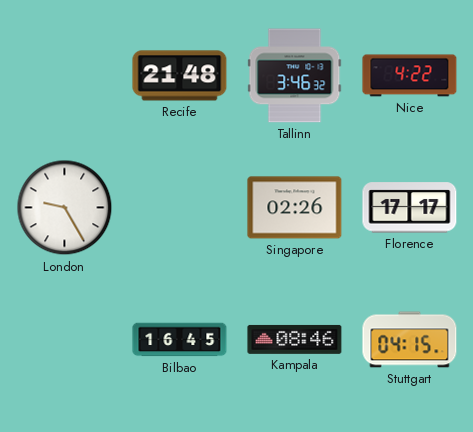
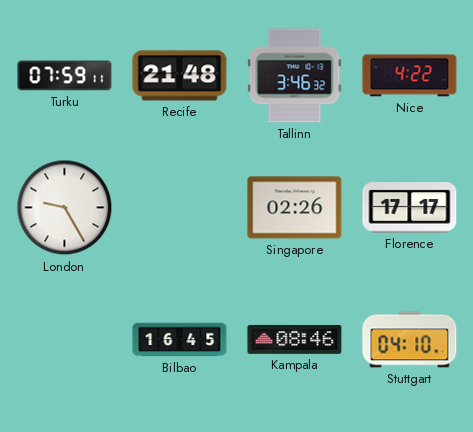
Turku: none -> 07:59
Stuttgart: 04:15 -> 04:10
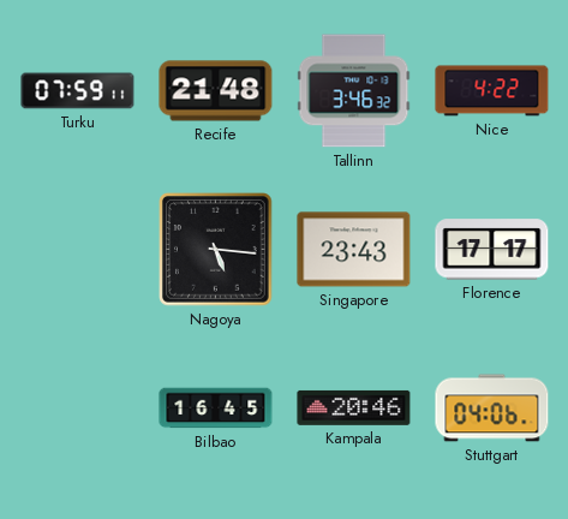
London: 9:25 -> none
Nagoya: none -> 5:16
Singapore: 02:26 -> 23:43
Kampala: 08:46 -> 20:46
Stuttgart: 04:10 -> 04:06
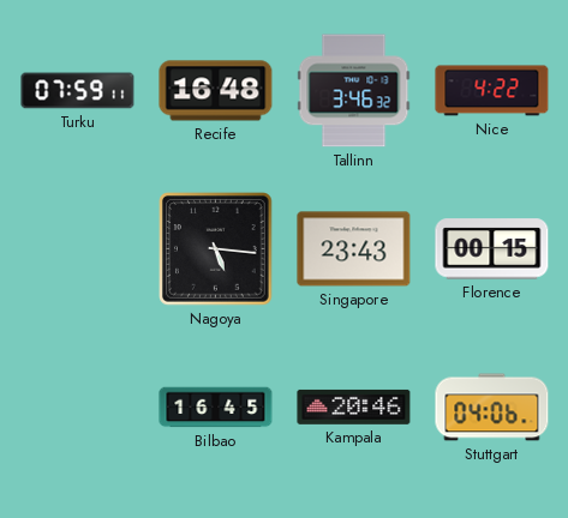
Recife: 21:48 -> 16:48
Florence: 17:17 -> 00:15
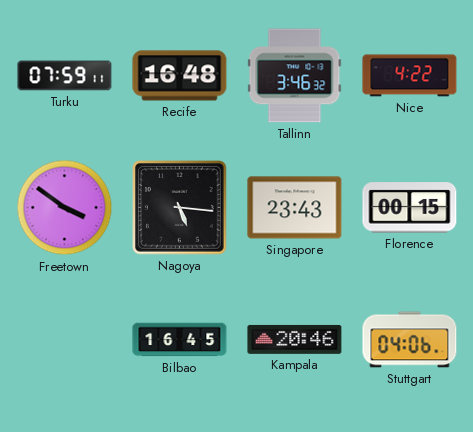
Freetown: none -> 3:51
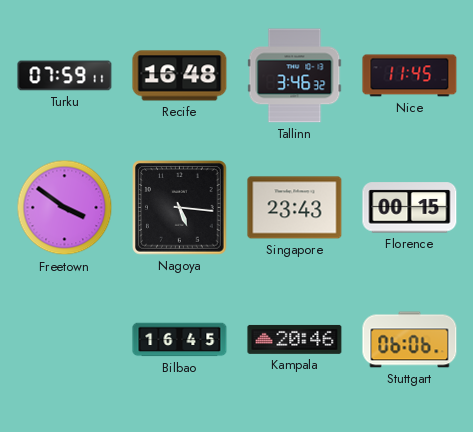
Nice: 4:22 -> 11:45
Stuttgart: 04:06 -> 06:06
